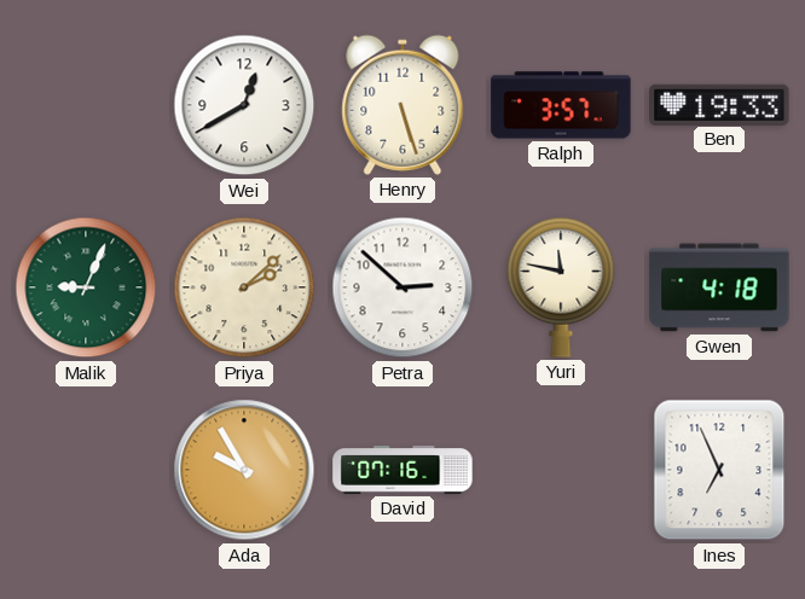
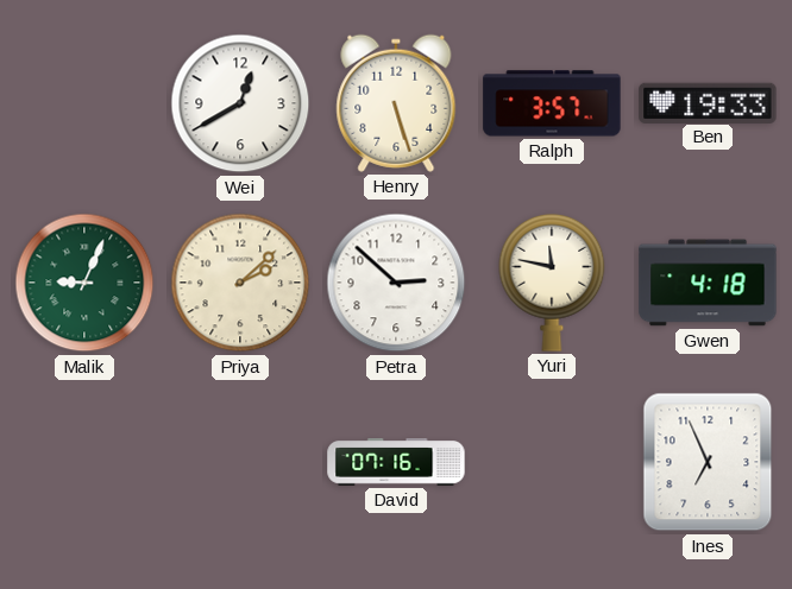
Ada: 9:55 -> none
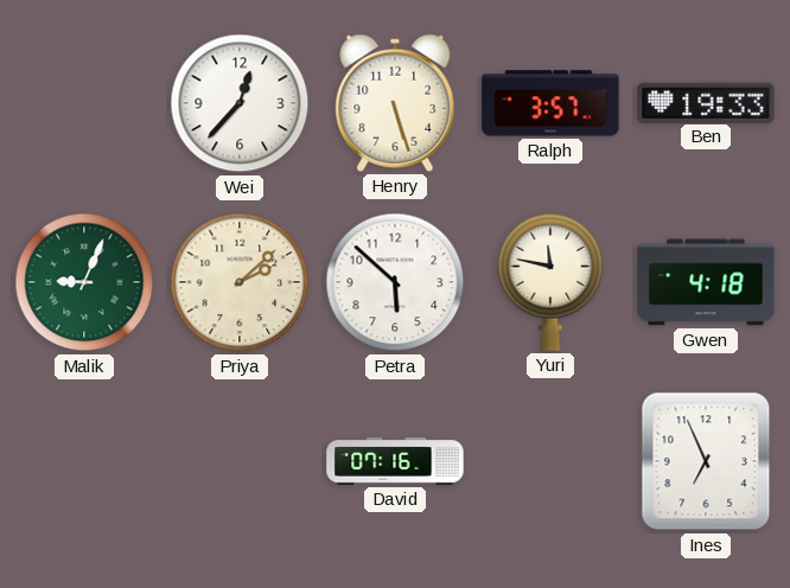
Wei: 12:40 -> 12:37
Petra: 2:52 -> 5:52
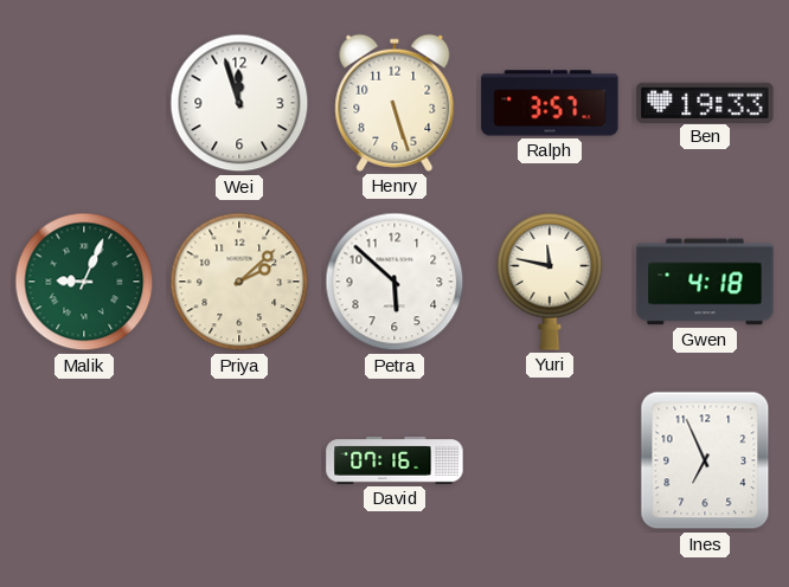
Wei: 12:37 -> 11:57
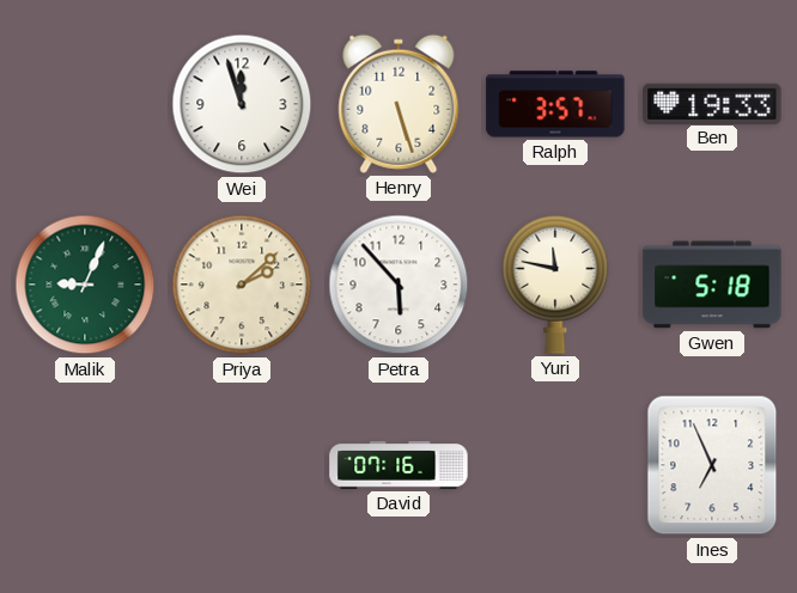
Petra: 5:52 -> 5:53
Gwen: 4:18 -> 5:18
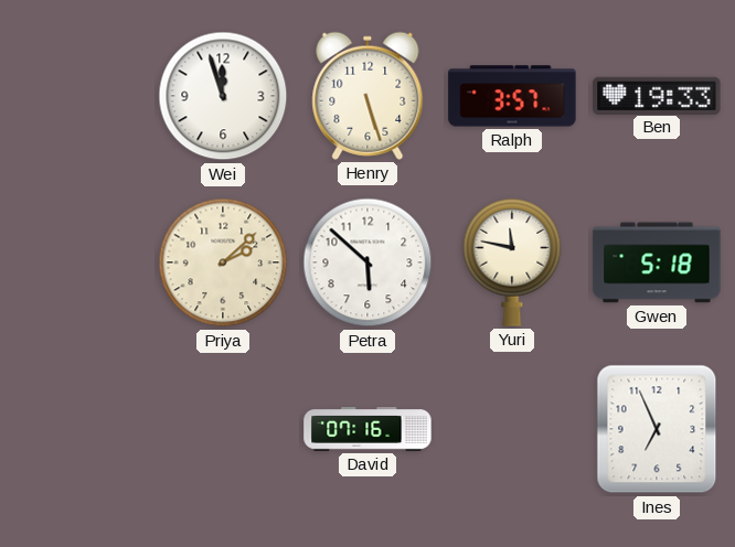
Malik: 9:04 -> none
Petra: 5:53 -> 5:52
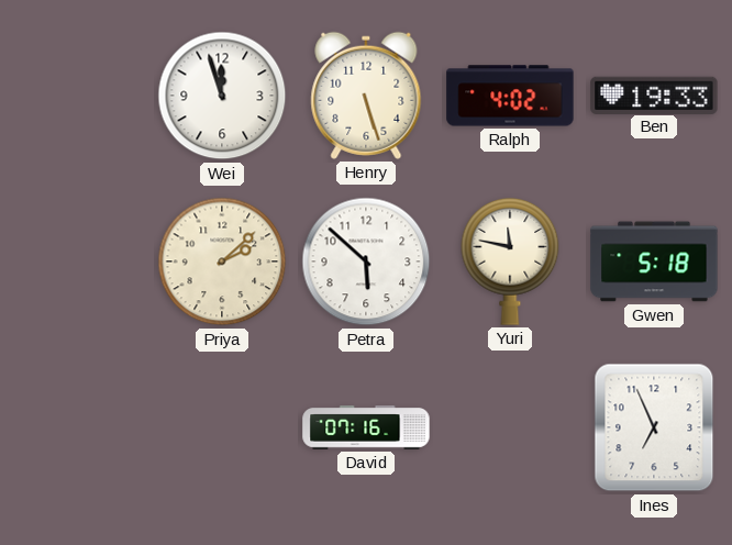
Ralph: 3:57 -> 4:02
